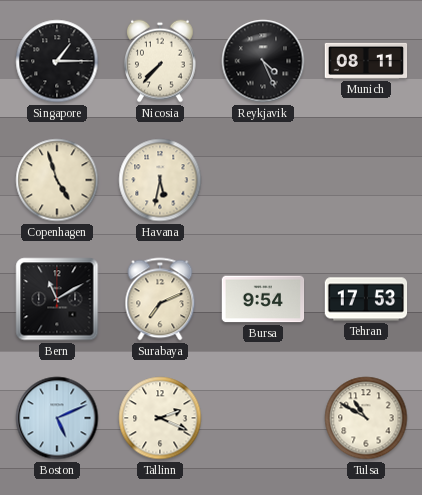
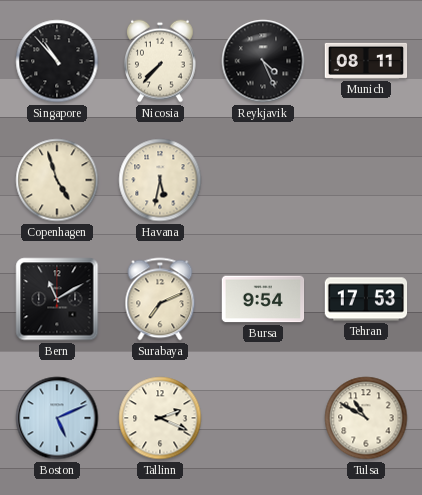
Singapore: 1:15 -> 10:53
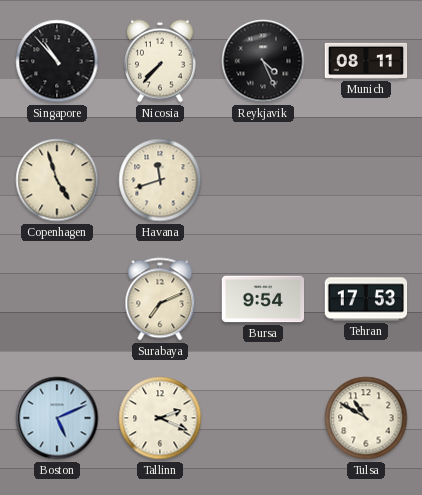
Havana: 5:32 -> 11:42
Bern: 11:10 -> none
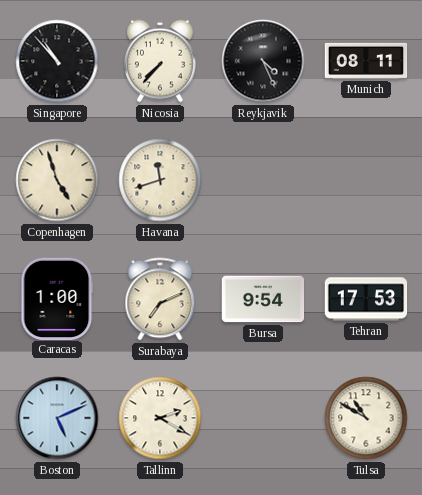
Caracas: none -> 1:00
Tallinn: 2:19 -> 2:20
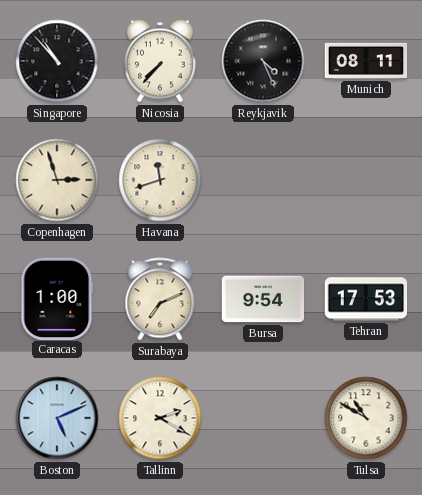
Copenhagen: 4:57 -> 2:57
